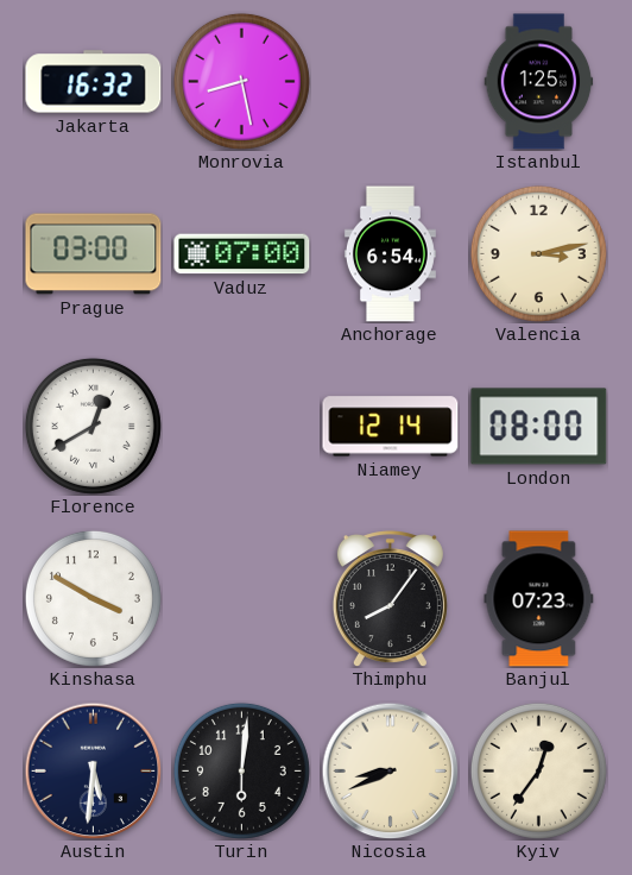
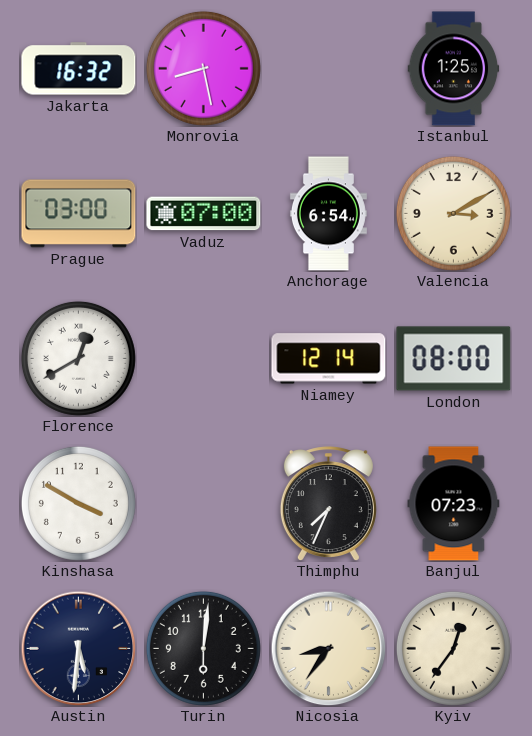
Valencia: 3:13 -> 3:10
Thimphu: 8:06 -> 7:34
Nicosia: 8:41 -> 8:36
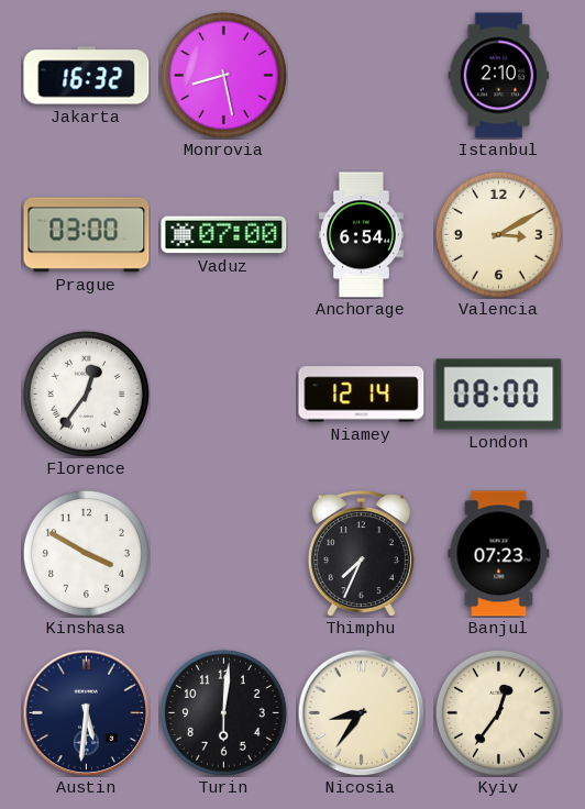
Istanbul: 1:25 -> 2:10
Florence: 12:40 -> 12:36
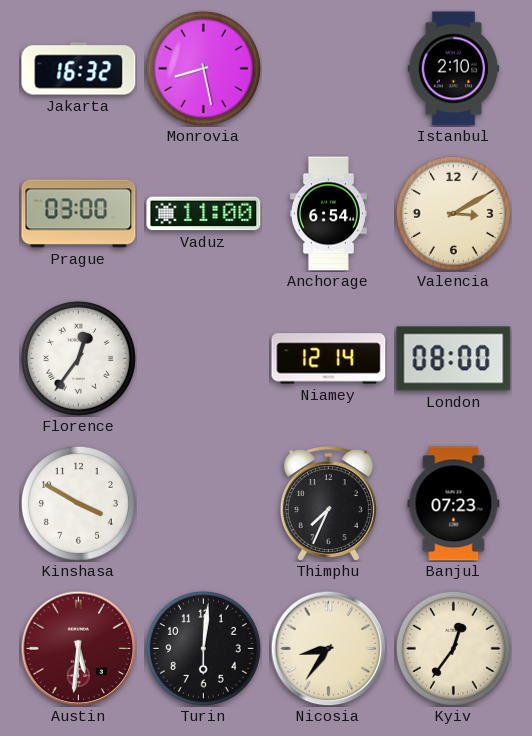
Vaduz: 07:00 -> 11:00
Austin dial: navy -> burgundy
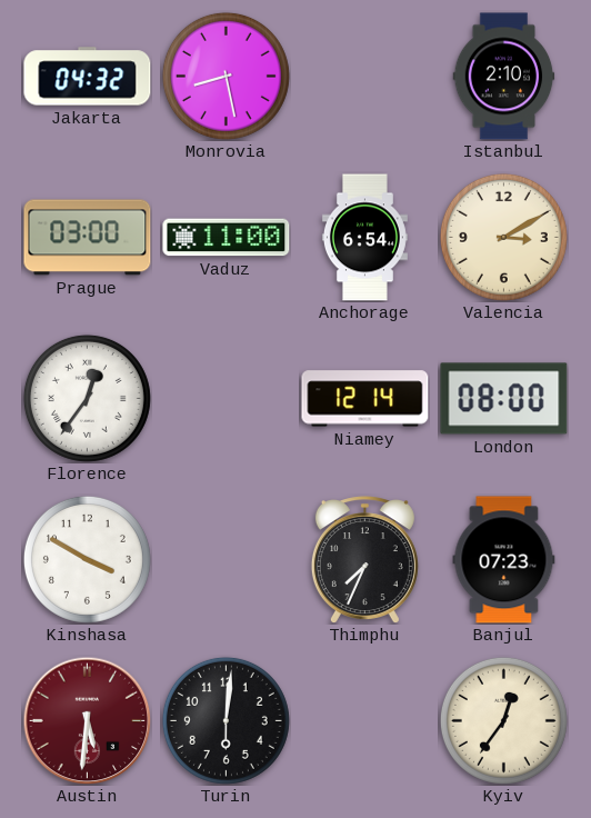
Jakarta: 16:32 -> 04:32
Nicosia: 8:36 -> none
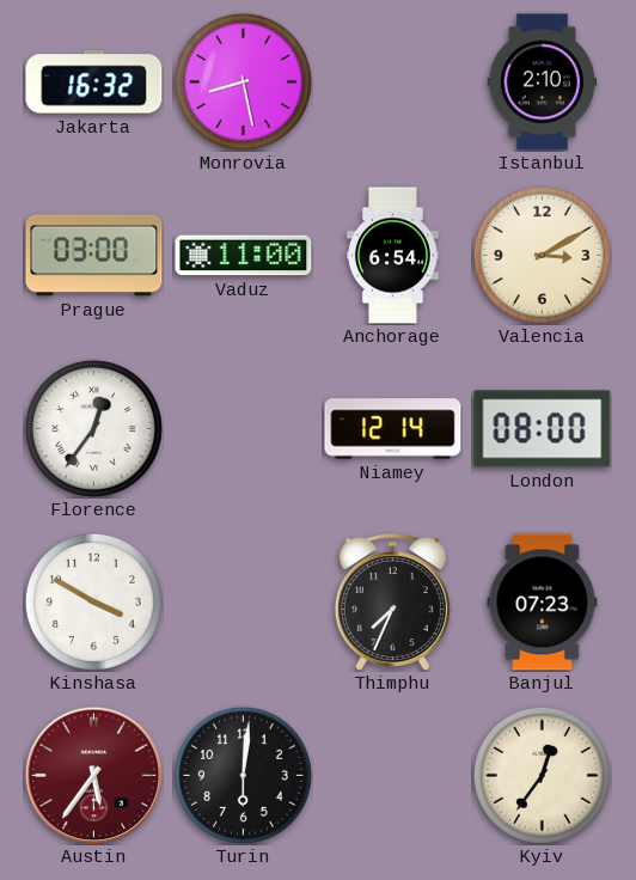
Jakarta: 04:32 -> 16:32
Austin: 5:31 -> 5:36
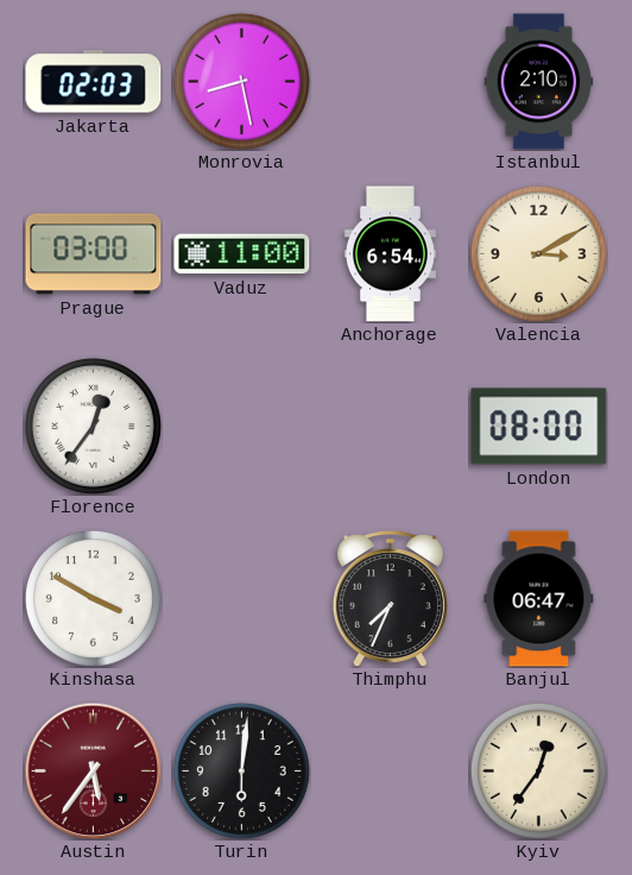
Jakarta: 16:32 -> 02:03
Niamey: 12:14 -> none
Banjul: 07:23 -> 06:47
